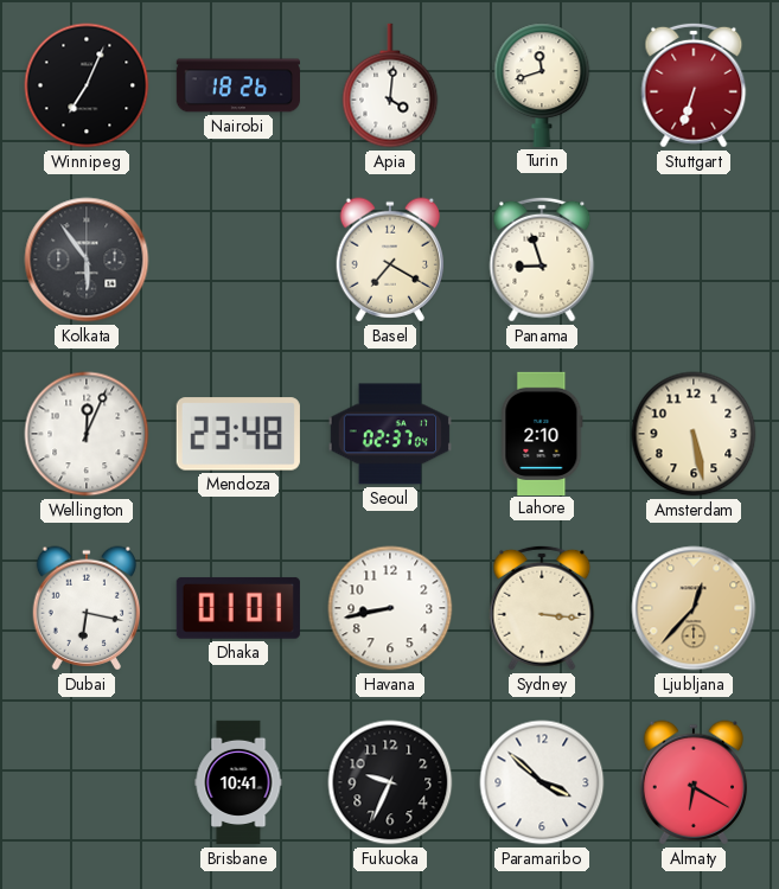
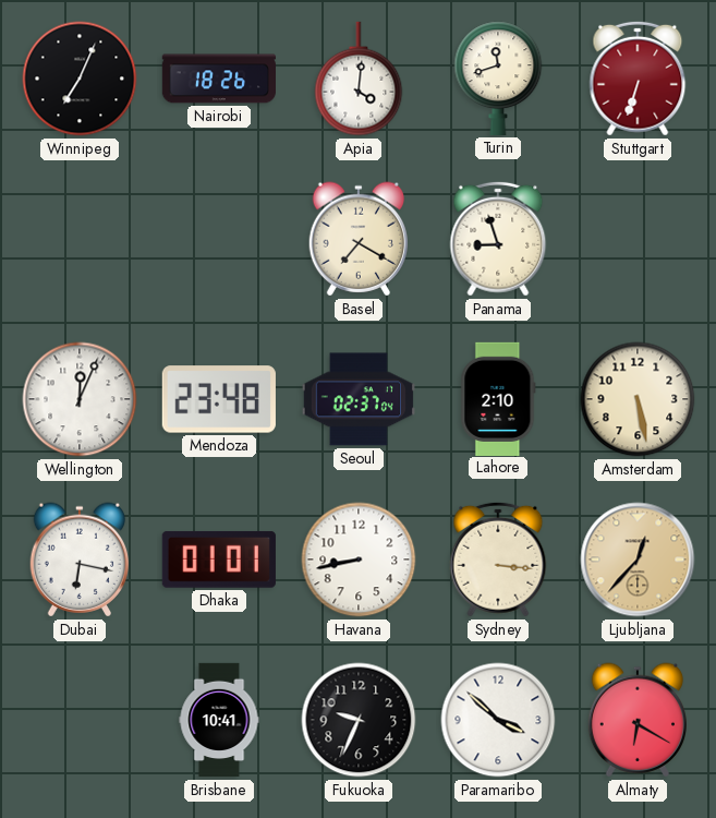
Kolkata: 5:54 -> none
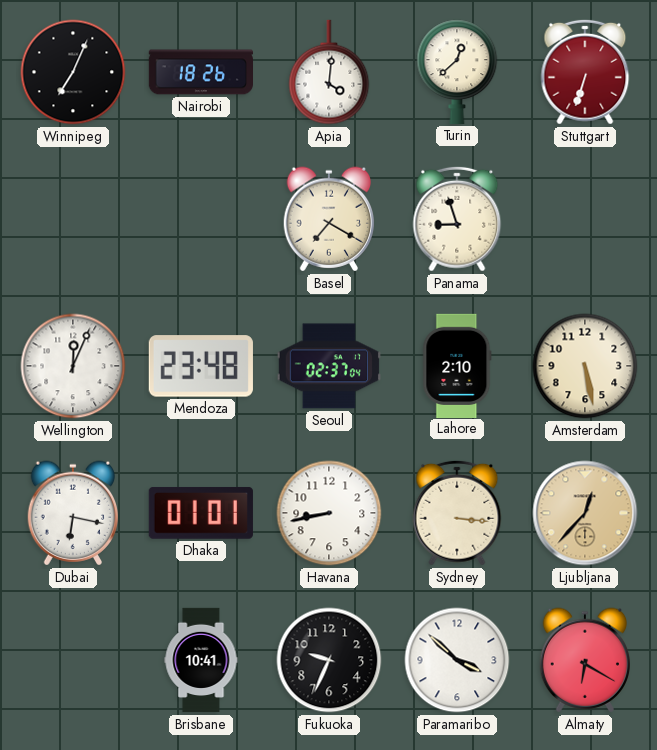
Turin: 11:42 -> 12:38
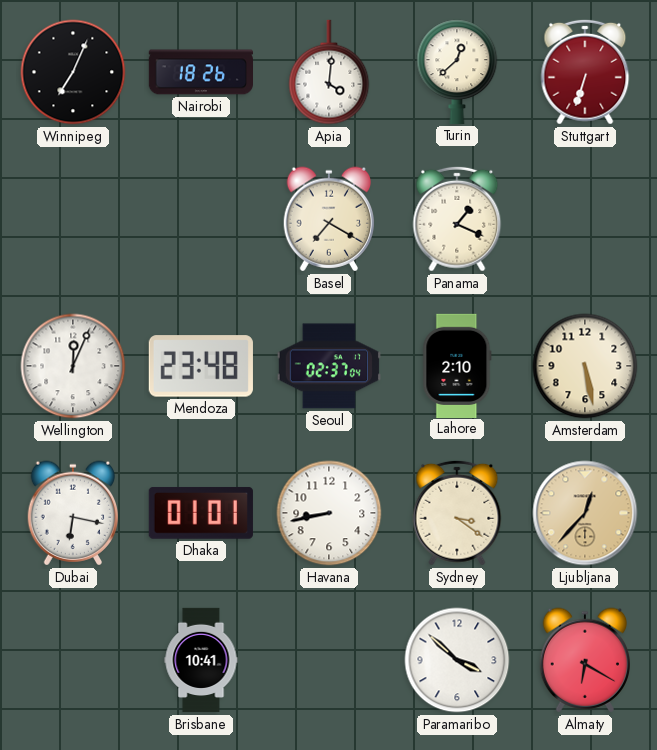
Panama: 8:57 -> 1:19
Sydney: 3:16 -> 3:21
Fukuoka: 9:34 -> none
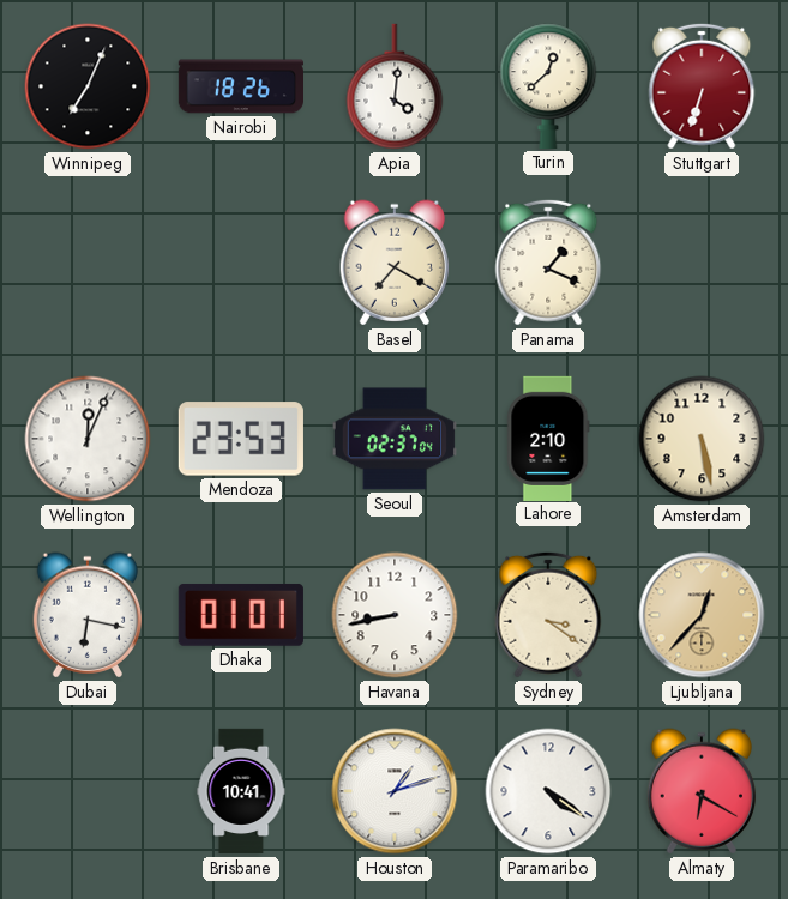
Mendoza: 23:48 -> 23:53
Houston: none -> 1:12
Paramaribo: 3:52 -> 4:21
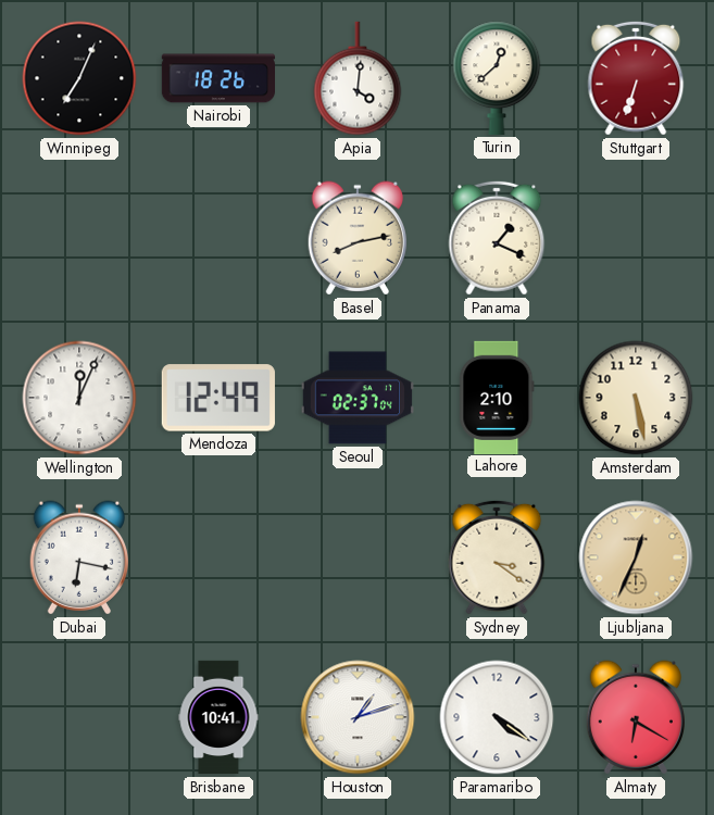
Basel: 7:20 -> 8:13
Mendoza: 23:53 -> 12:49
Dhaka: 01:01 -> none
Havana: 8:43 -> none
Ljubljana: 12:37 -> 12:34
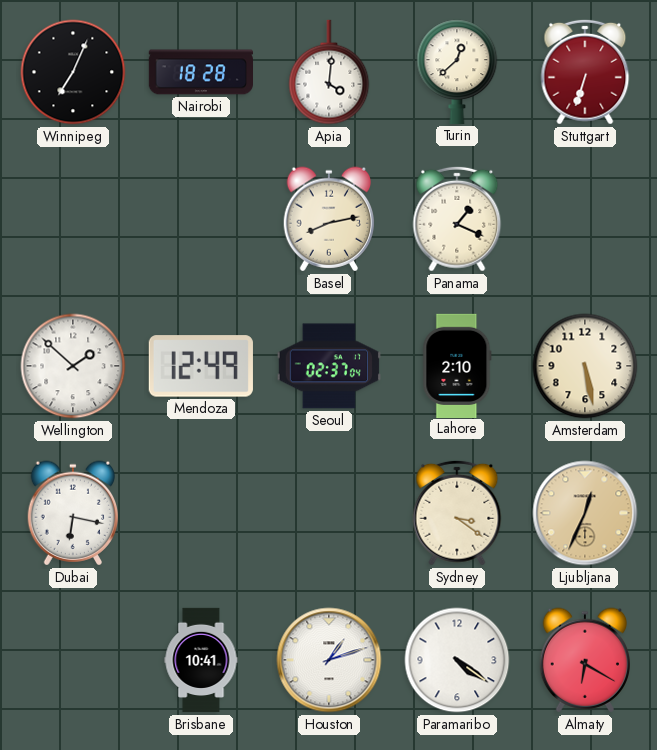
Nairobi: 18:26 -> 18:28
Wellington: 12:04 -> 1:52
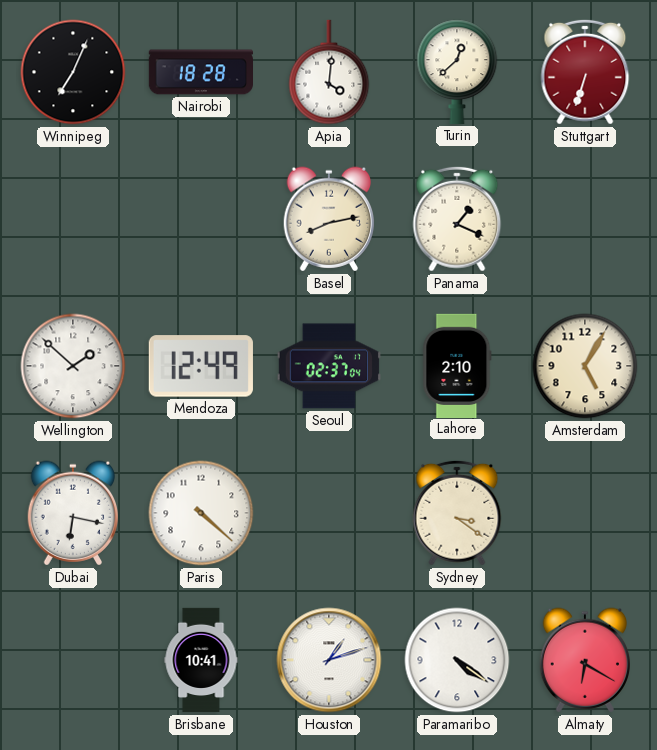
Amsterdam: 5:28 -> 5:05
Paris: none -> 4:22
Ljubljana: 12:34 -> none
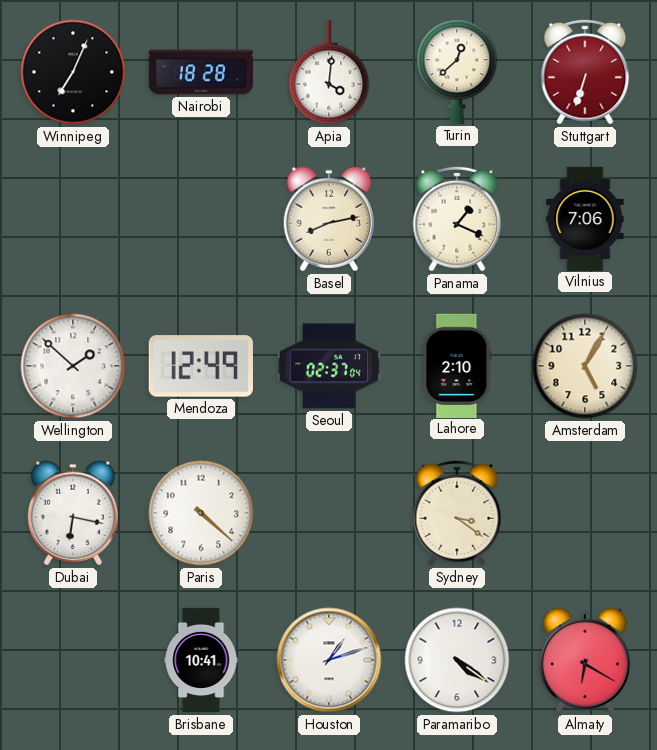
Vilnius: none -> 7:06
